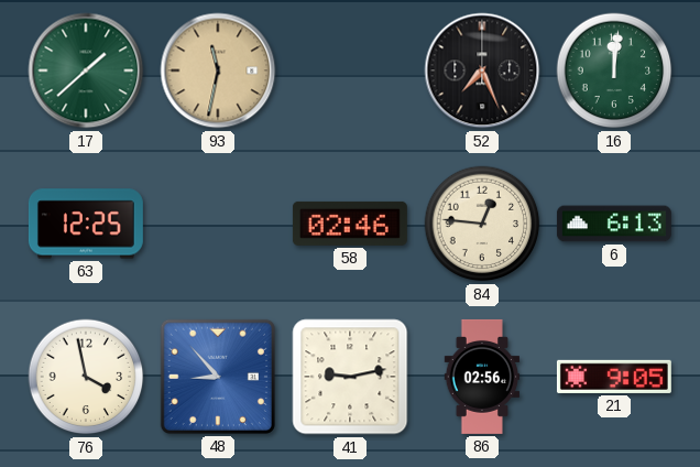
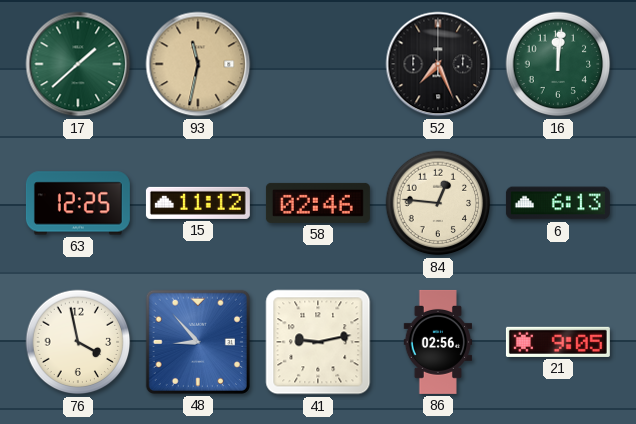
15: none -> 11:12
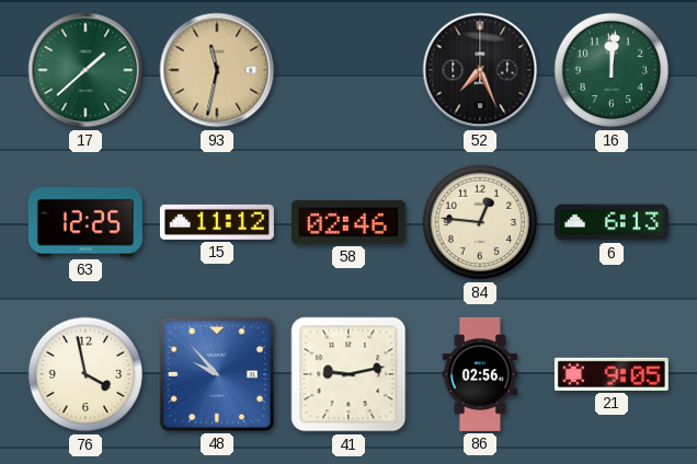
48: 8:53 -> 9:53
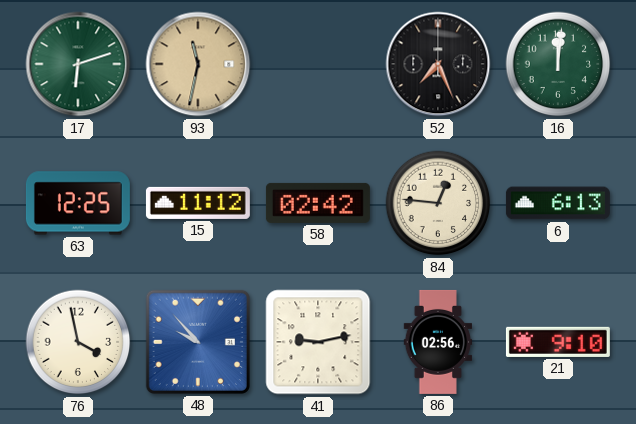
17: 1:38 -> 6:12
58: 02:46 -> 02:42
21: 9:05 -> 9:10
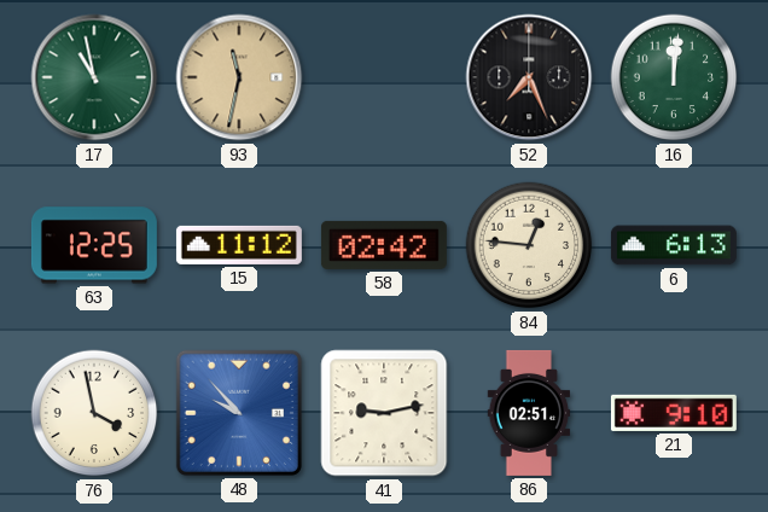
17: 6:12 -> 10:58
86: 02:56 -> 02:51
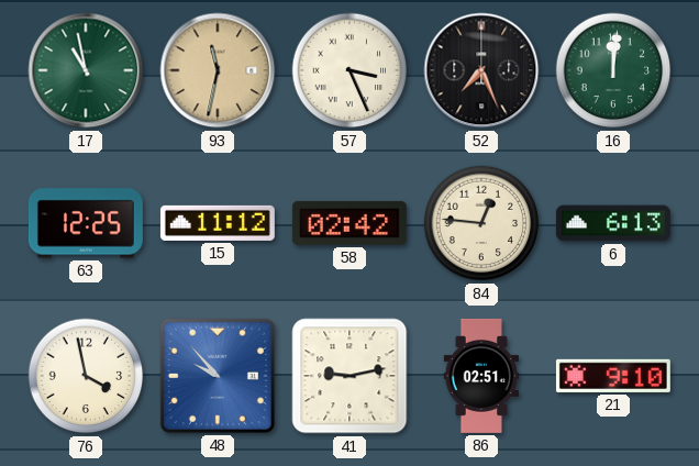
57: none -> 3:26
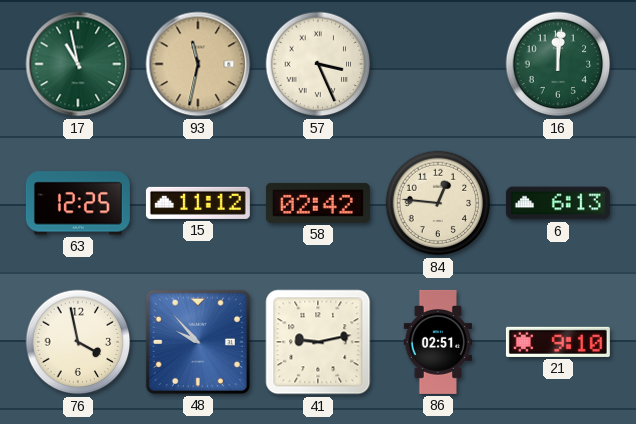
52: 7:26 -> none
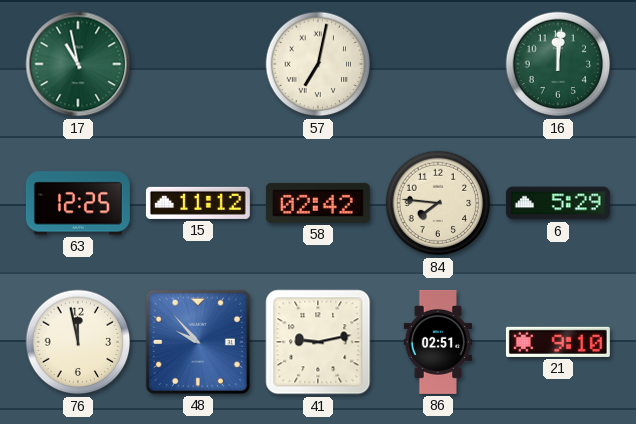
93: 11:32 -> none
57: 3:26 -> 7:02
84: 12:46 -> 7:46
6: 6:13 -> 5:29
76: 3:58 -> 11:58
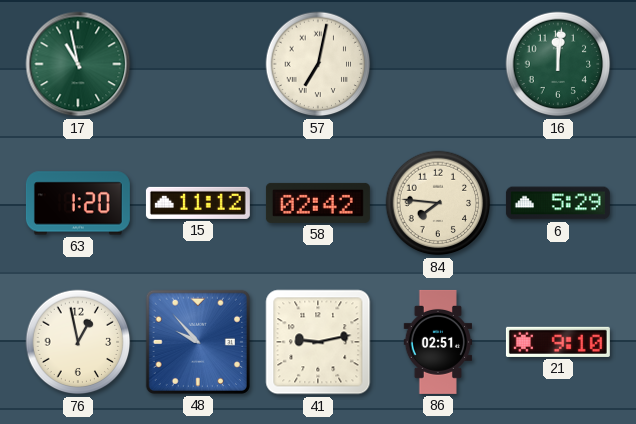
63: 12:25 -> 1:20
76: 11:58 -> 12:58
